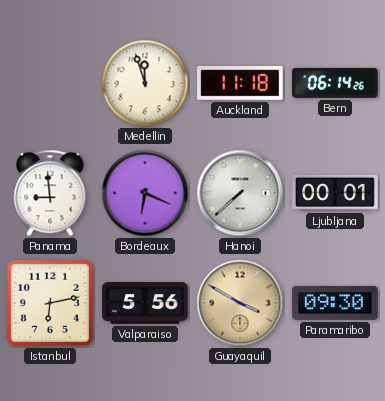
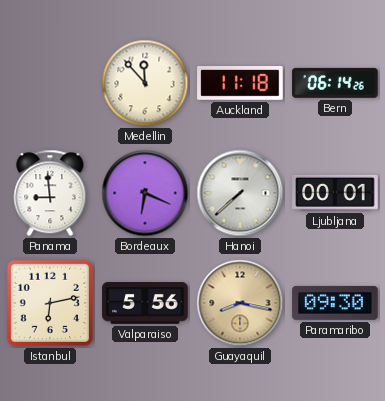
Medellin: 11:57 -> 11:53
Guayaquil: 3:50 -> 8:17
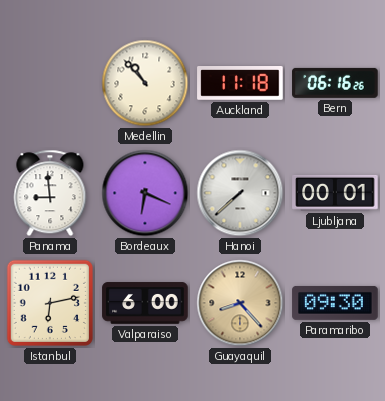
Medellin: 11:53 -> 10:53
Bern: 06:14 -> 06:16
Valparaiso: 5:56 -> 6:00
Guayaquil: 8:17 -> 8:23
